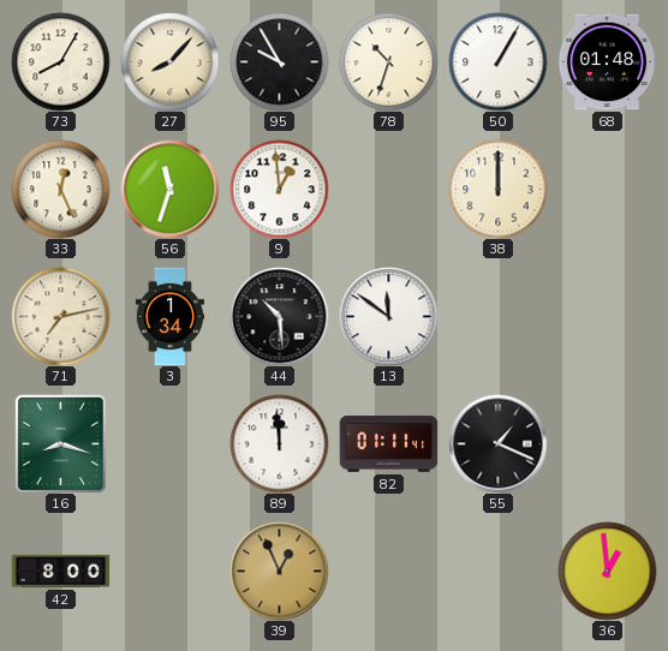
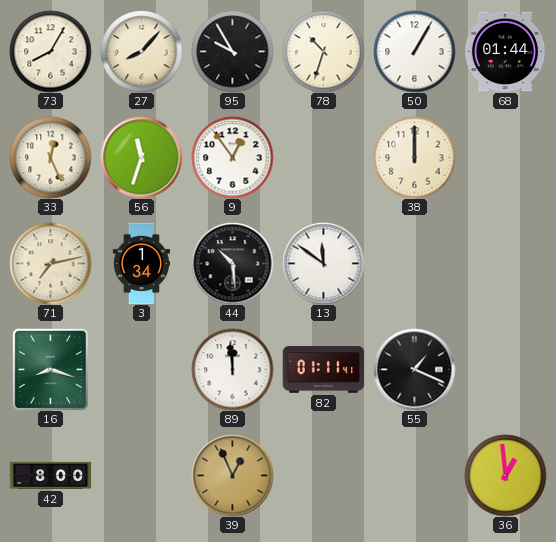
68: 01:48 -> 01:44
9: 12:59 -> 12:54
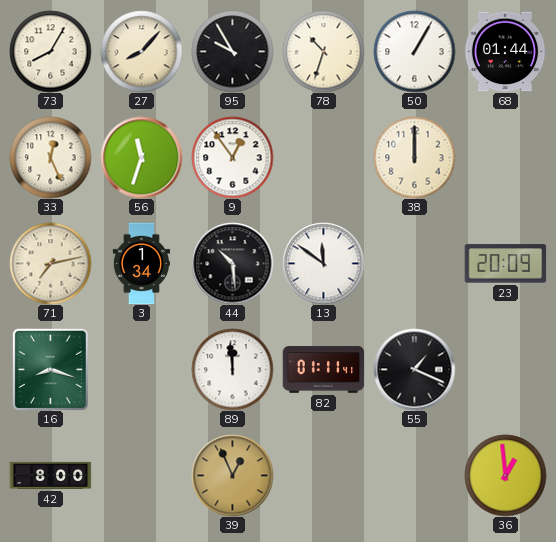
23: none -> 20:09
